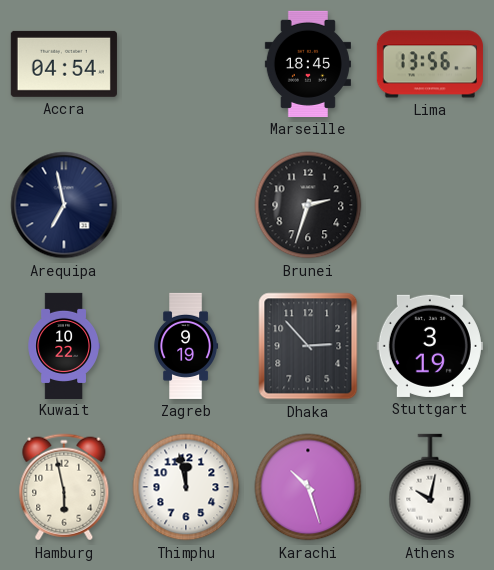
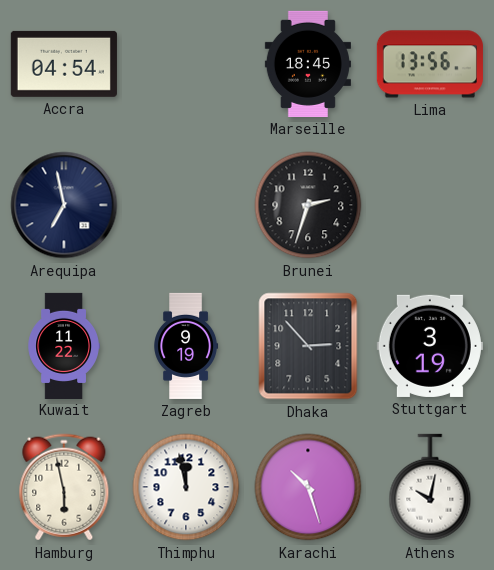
Kuwait: 10:22 -> 11:22
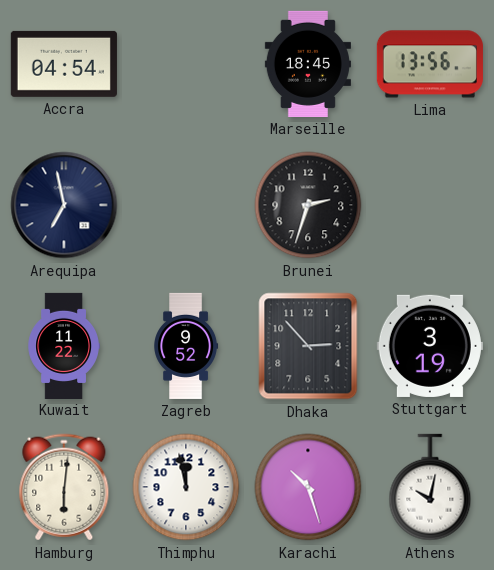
Zagreb: 9:19 -> 9:52
Hamburg: 5:58 -> 6:01
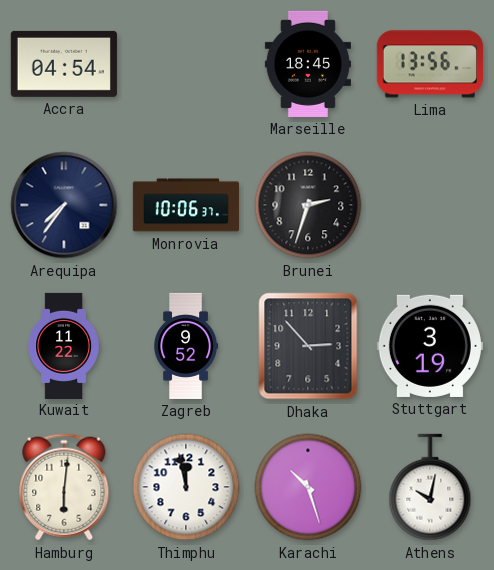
Arequipa: 6:58 -> 7:36
Monrovia: none -> 10:06
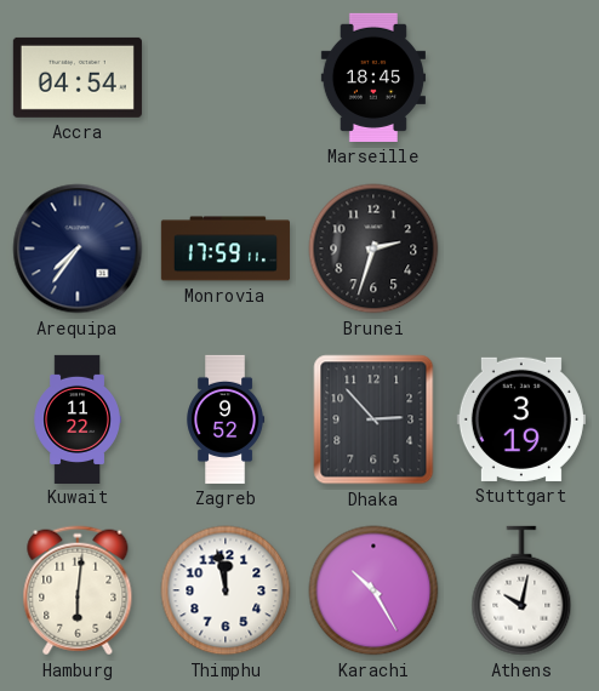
Lima: 13:56 -> none
Monrovia: 10:06 -> 17:59
Karachi: 10:27 -> 10:25
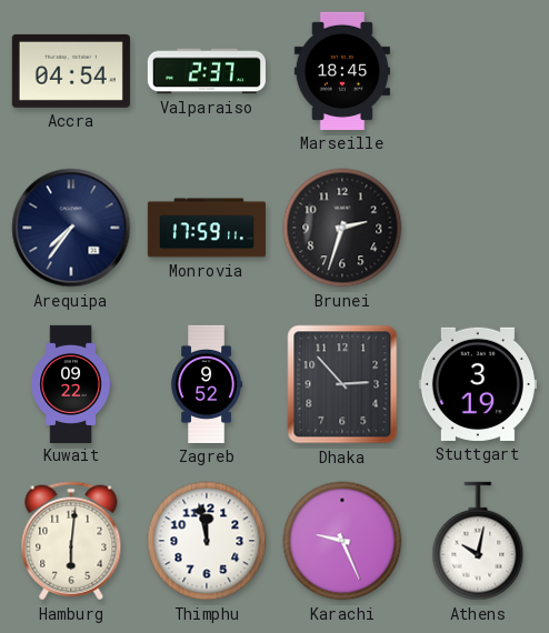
Valparaiso: none -> 2:37
Kuwait: 11:22 -> 09:22
Karachi: 10:25 -> 9:26
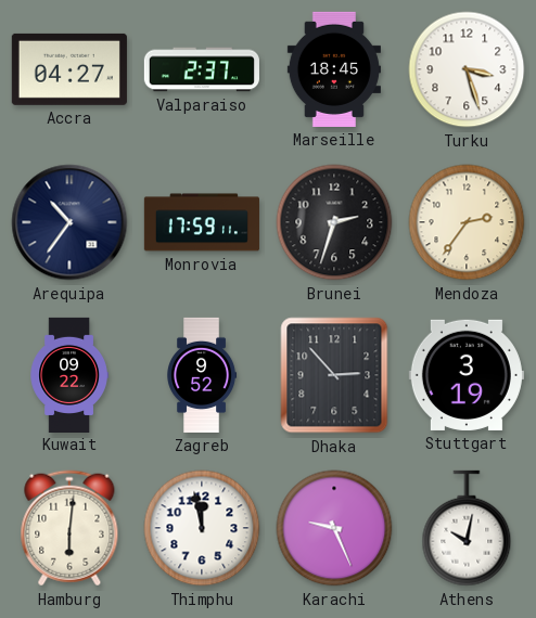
Accra: 04:54 -> 04:27
Turku: none -> 3:27
Arequipa: 7:36 -> 10:36
Mendoza: none -> 2:36
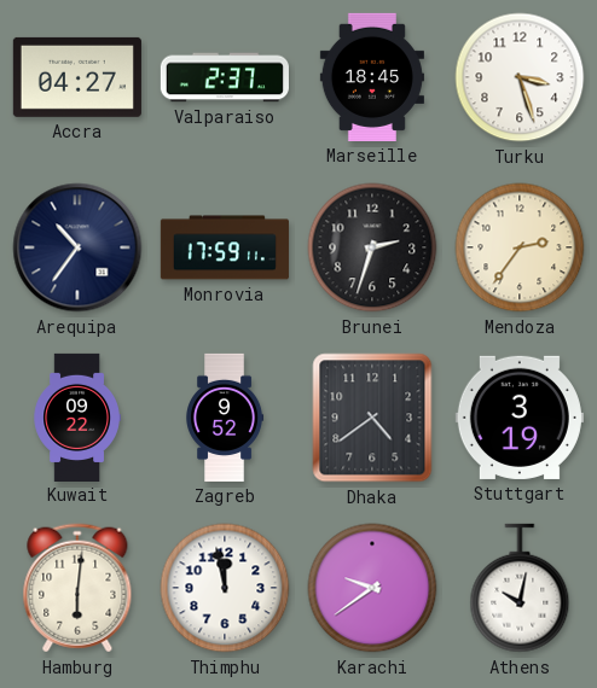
Dhaka: 2:53 -> 4:39
Karachi: 9:26 -> 9:39
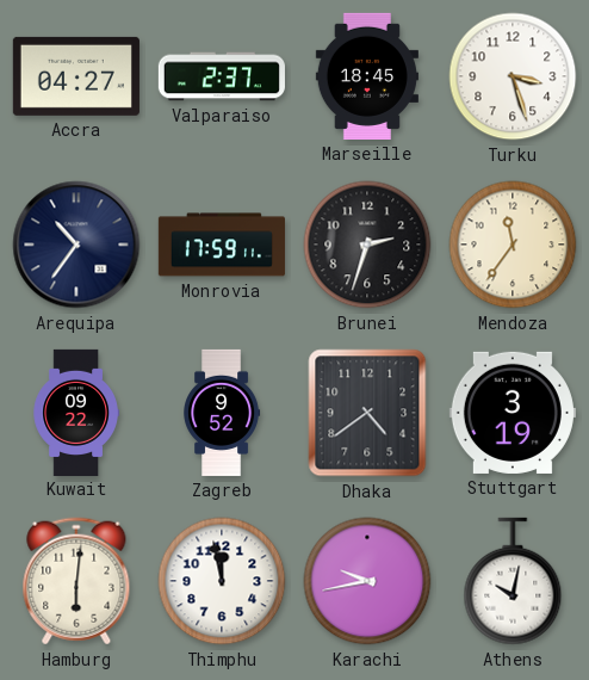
Mendoza: 2:36 -> 11:36
Karachi: 9:39 -> 9:43
